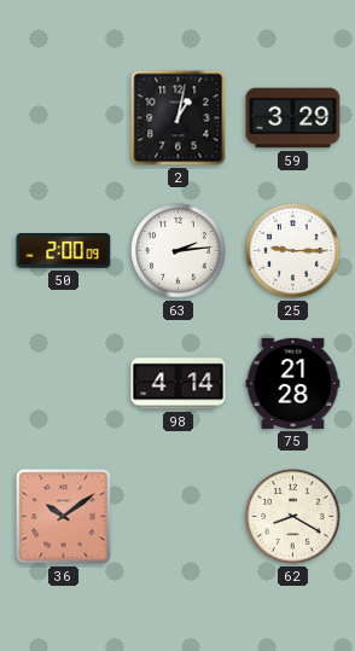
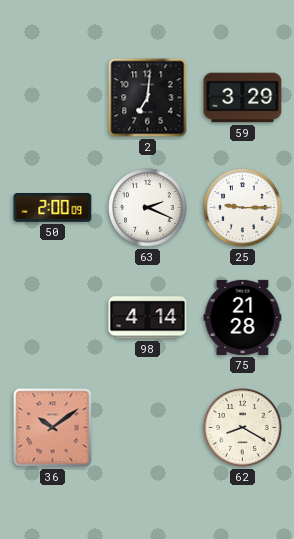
2: 1:02 -> 7:01
63: 2:14 -> 2:19
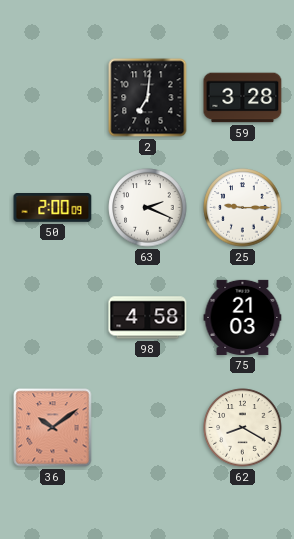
59: 3:29 -> 3:28
98: 4:14 -> 4:58
75: 21:28 -> 21:03
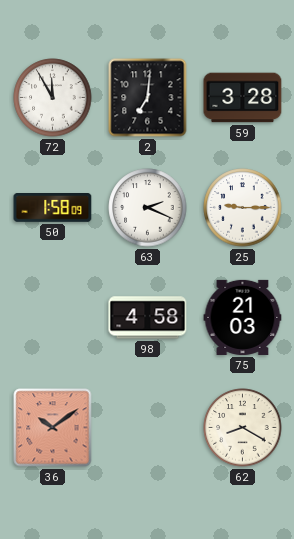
72: none -> 11:55
50: 2:00 -> 1:58
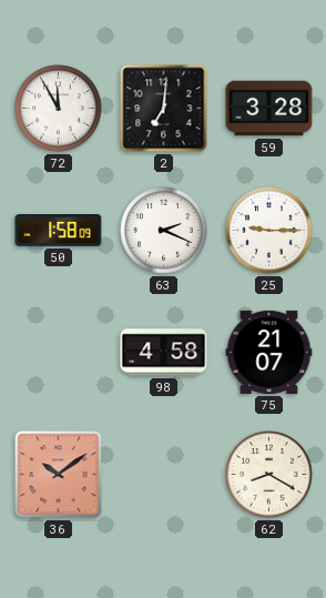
75: 21:03 -> 21:07
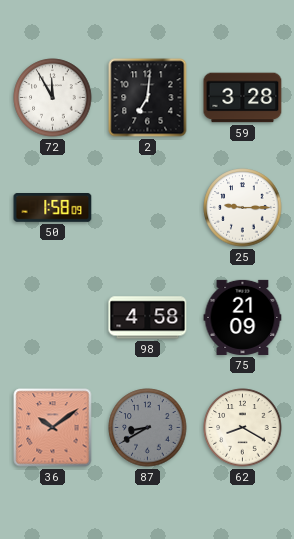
63: 2:19 -> none
75: 21:07 -> 21:09
87: none -> 8:40
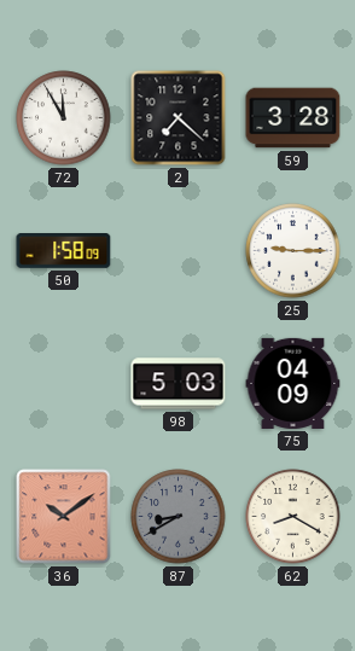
2: 7:01 -> 7:22
98: 4:58 -> 5:03
75: 21:09 -> 04:09
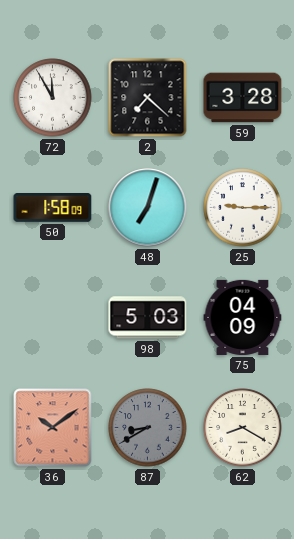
48: none -> 7:03
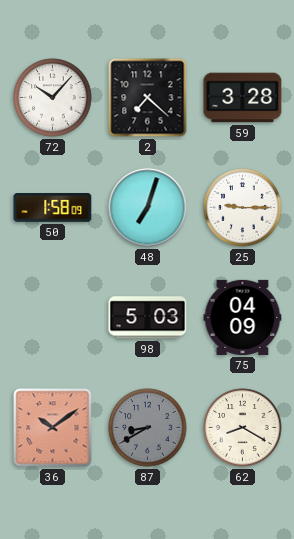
72: 11:55 -> 10:07
